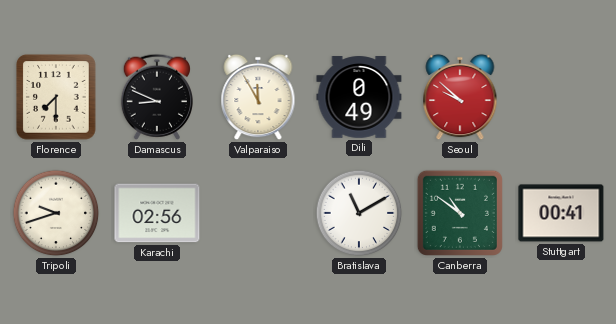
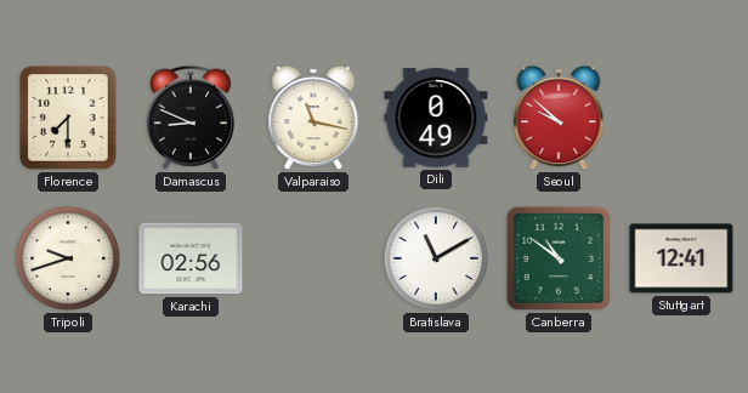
Valparaiso: 11:55 -> 11:17
Stuttgart: 00:41 -> 12:41
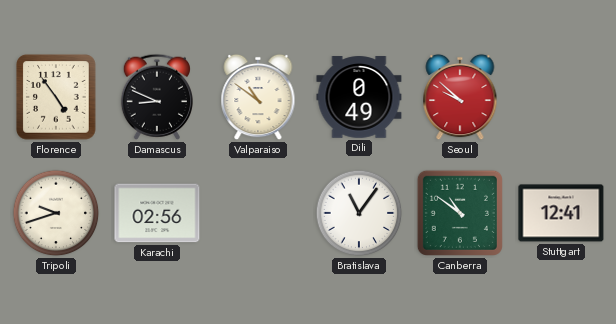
Florence: 7:30 -> 4:54
Valparaiso: 11:17 -> 10:51
Bratislava: 11:10 -> 11:06
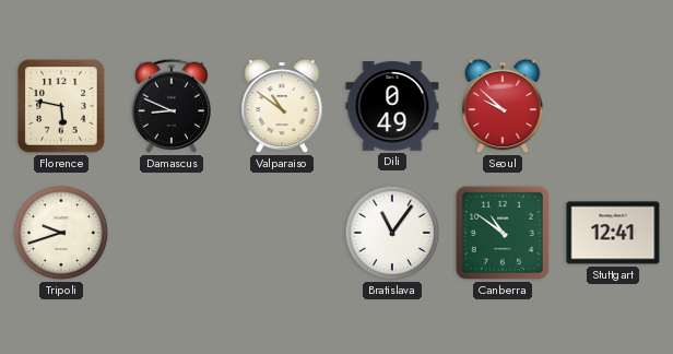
Florence: 4:54 -> 5:47
Karachi: 02:56 -> none
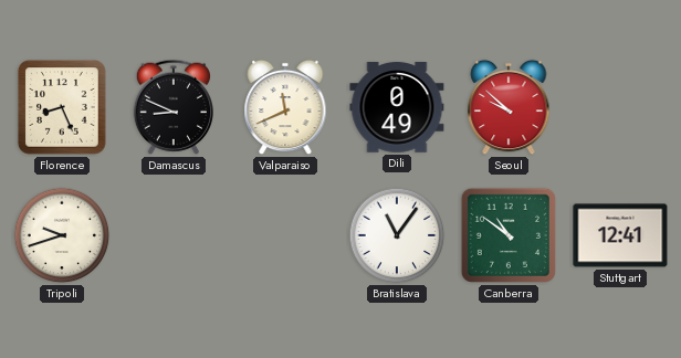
Florence: 5:47 -> 8:26
Valparaiso: 10:51 -> 11:41
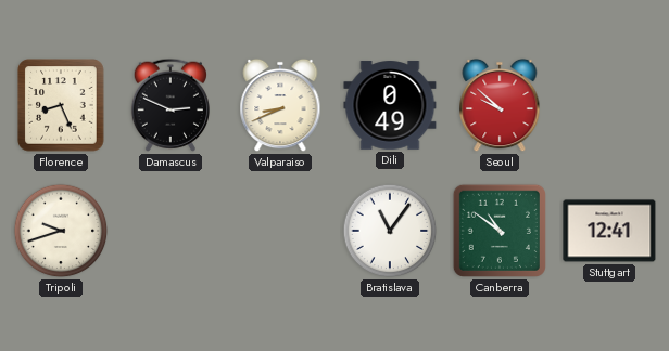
Damascus: 8:49 -> 2:49
Valparaiso: 11:41 -> 8:41
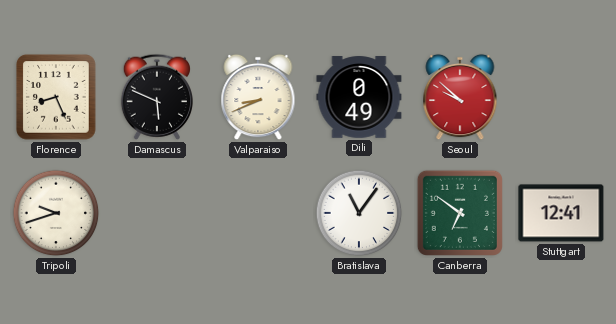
Damascus: 2:49 -> 5:49
Canberra: 10:51 -> 6:51
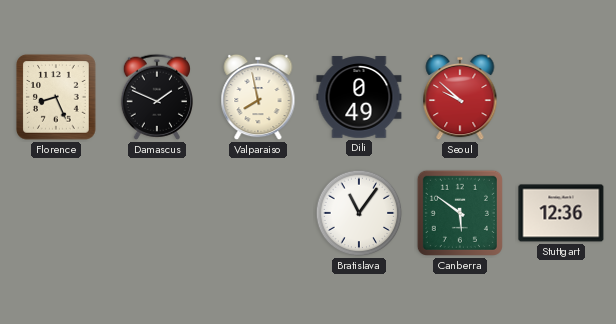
Damascus: 5:49 -> 1:49
Valparaiso: 8:41 -> 7:58
Tripoli: 9:42 -> none
Canberra: 6:51 -> 5:51
Stuttgart: 12:41 -> 12:36
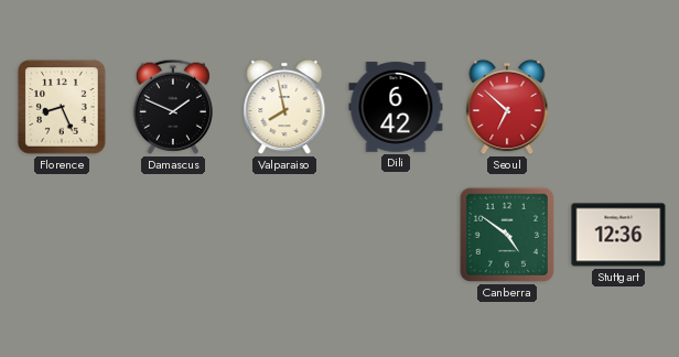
Dili: 0:49 -> 6:42
Seoul: 9:52 -> 6:52
Bratislava: 11:06 -> none
Canberra: 5:51 -> 4:51
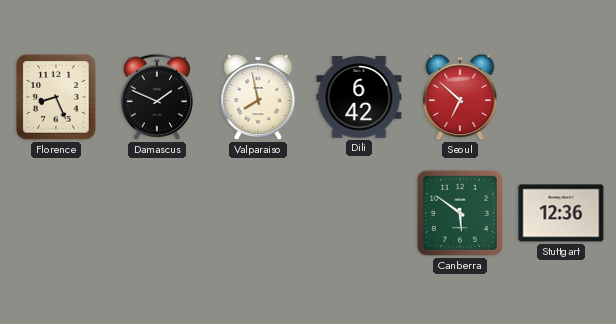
Canberra: 4:51 -> 5:51
